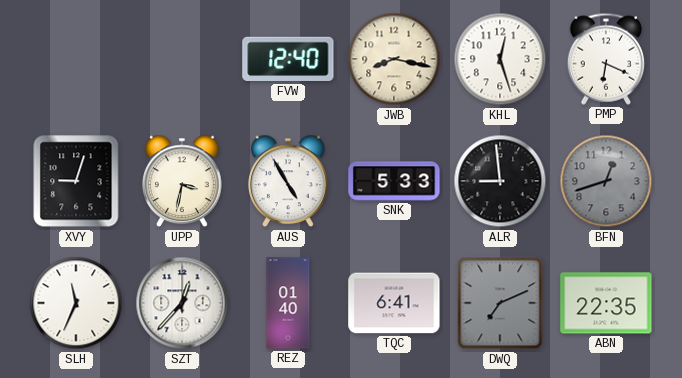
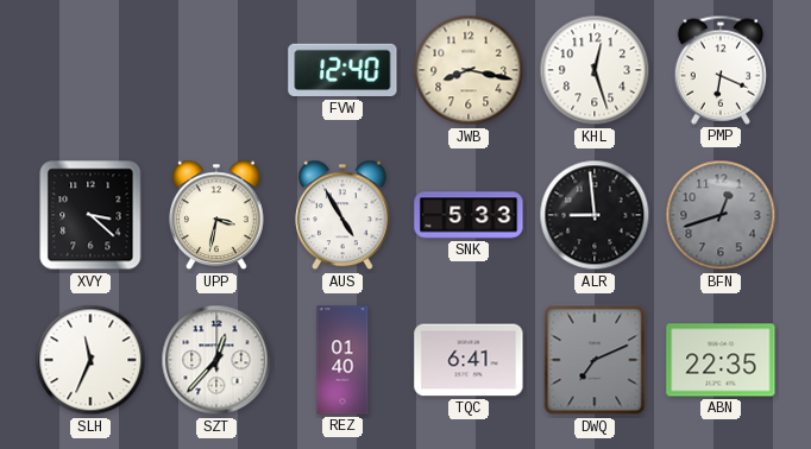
XVY: 9:03 -> 3:22
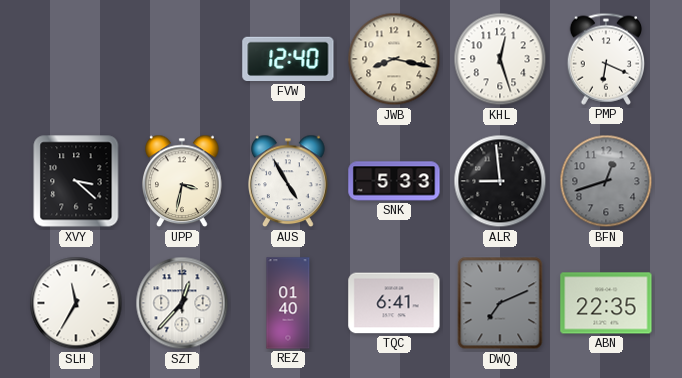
SLH: 11:34 -> 11:35
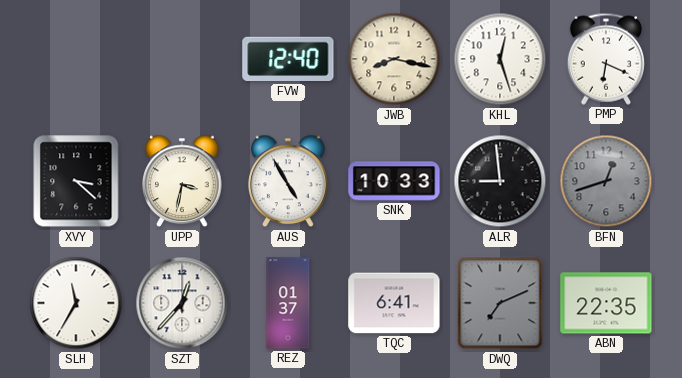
SNK: 5:33 -> 10:33
REZ: 01:40 -> 01:37
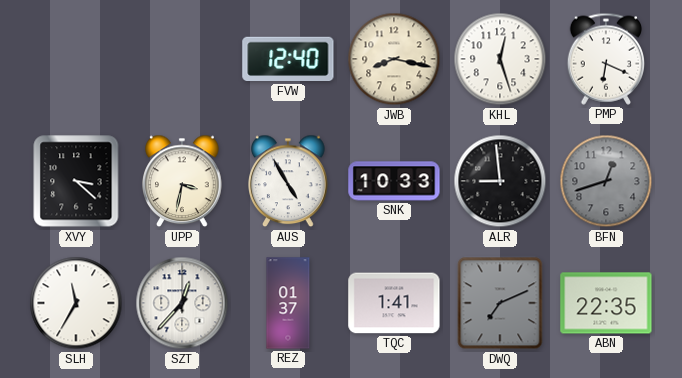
TQC: 6:41 -> 1:41
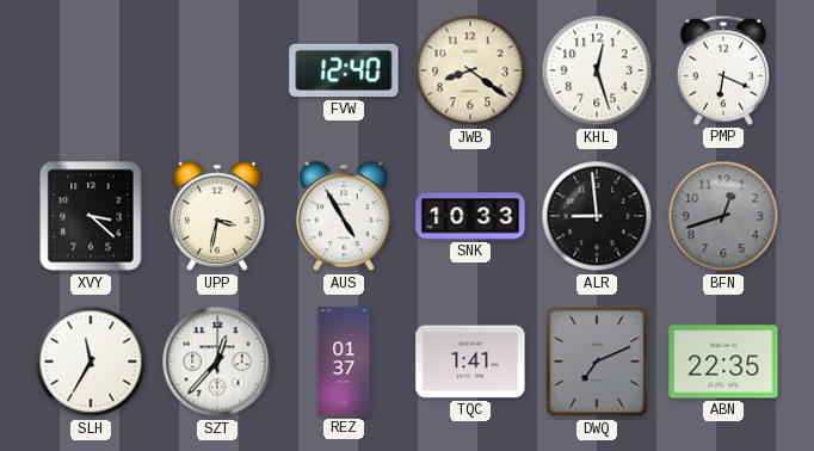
JWB: 8:17 -> 8:21
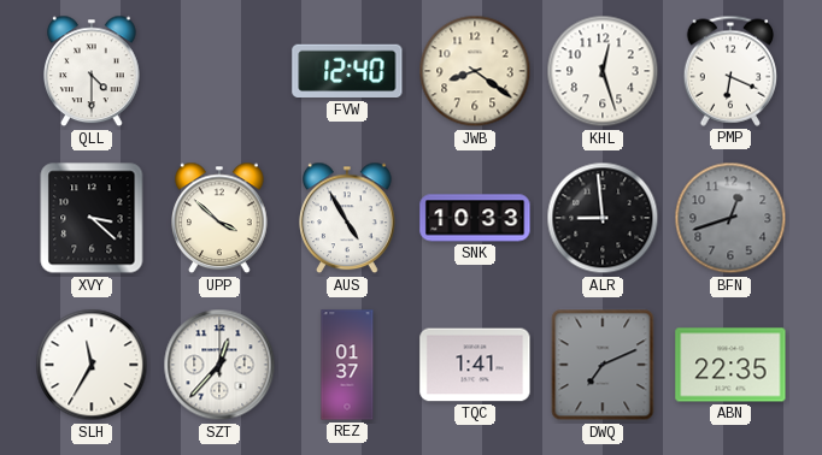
QLL: none -> 4:30
UPP: 3:32 -> 3:52
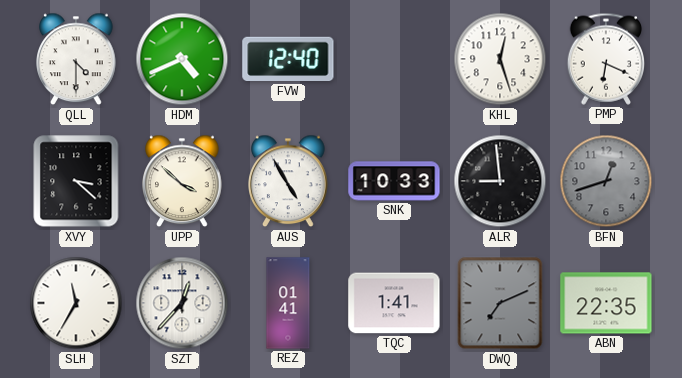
HDM: none -> 4:41
JWB: 8:21 -> none
REZ: 01:37 -> 01:41
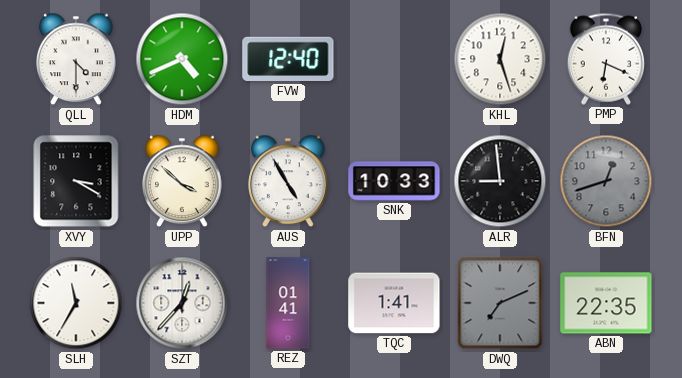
XVY: 3:22 -> 3:20
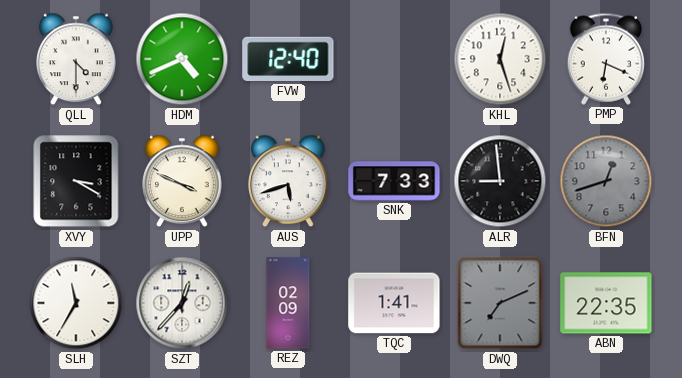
UPP: 3:52 -> 3:49
AUS: 4:55 -> 5:42
SNK: 10:33 -> 7:33
REZ: 01:41 -> 02:09
